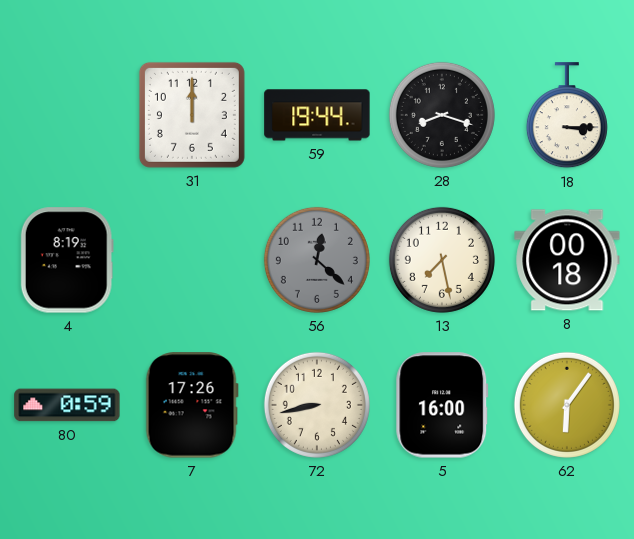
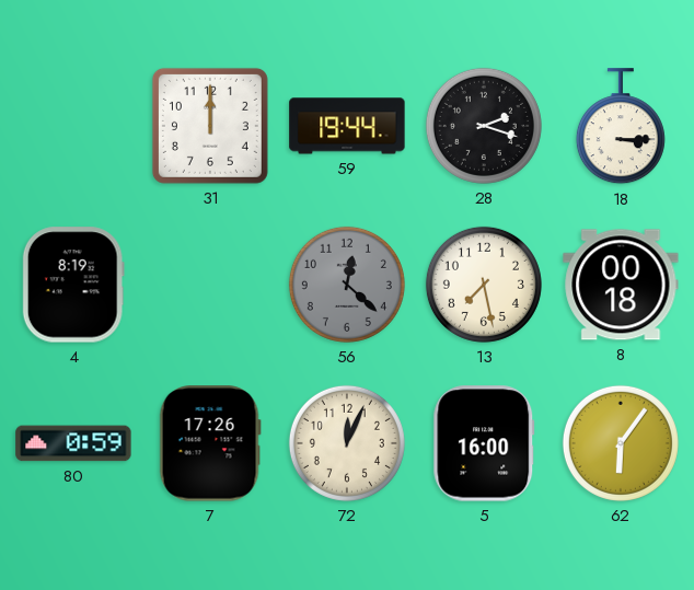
28: 8:18 -> 2:18
72: 8:43 -> 12:04
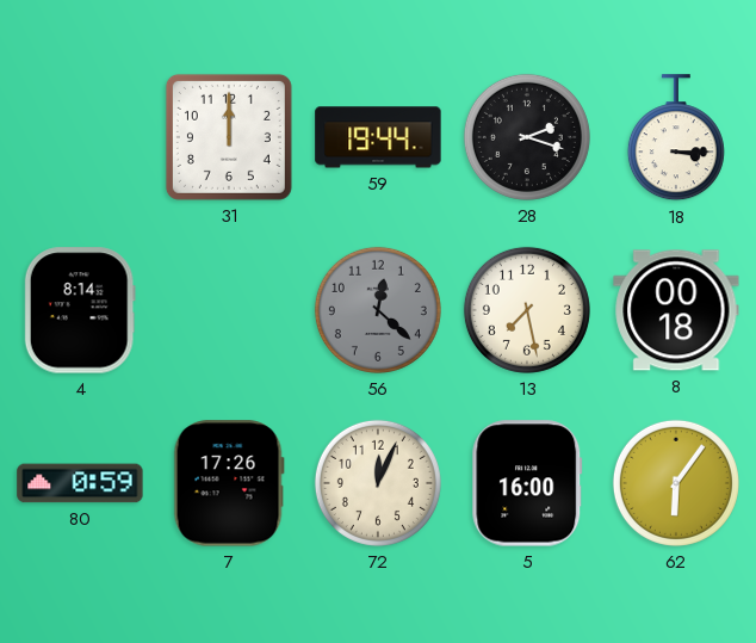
4: 8:19 -> 8:14
